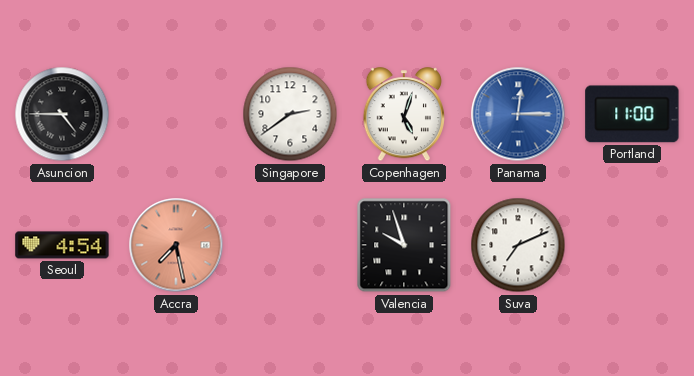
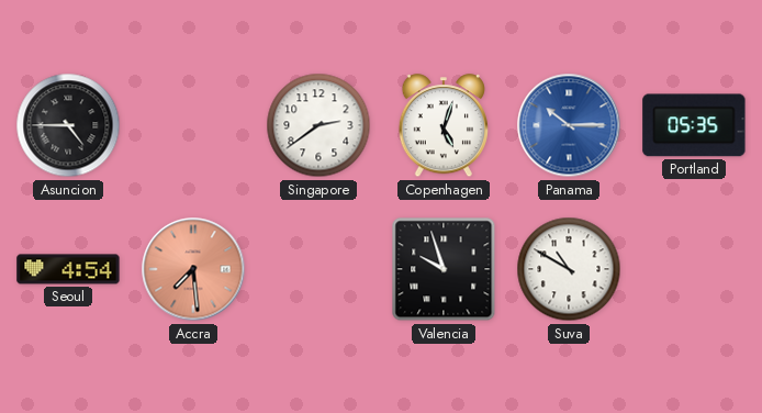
Panama: 12:15 -> 10:15
Portland: 11:00 -> 05:35
Accra: 7:28 -> 7:29
Suva: 7:11 -> 10:50
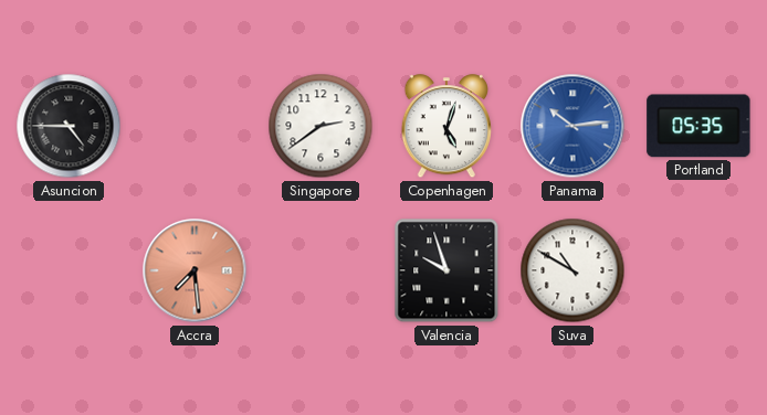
Panama: 10:15 -> 10:14
Seoul: 4:54 -> none
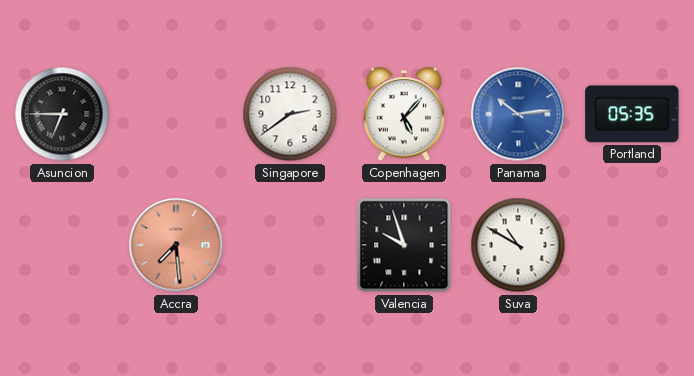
Asuncion: 4:45 -> 6:45
Copenhagen: 5:03 -> 5:07
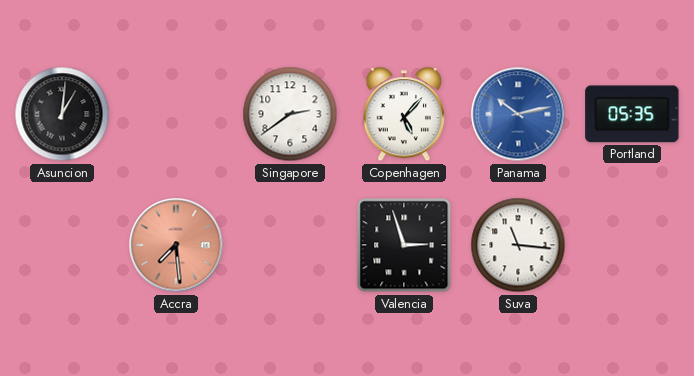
Asuncion: 6:45 -> 1:01
Panama: 10:14 -> 10:13
Valencia: 9:57 -> 2:57
Suva: 10:50 -> 11:16
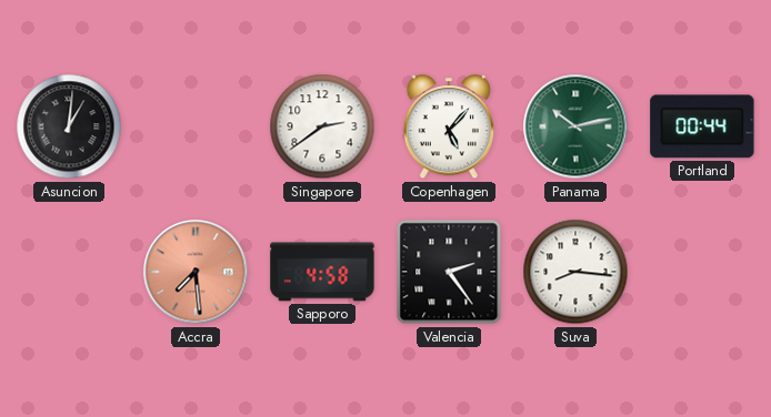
Panama dial: blue -> green
Portland: 05:35 -> 00:44
Sapporo: none -> 4:58
Valencia: 2:57 -> 2:24
Suva: 11:16 -> 8:16
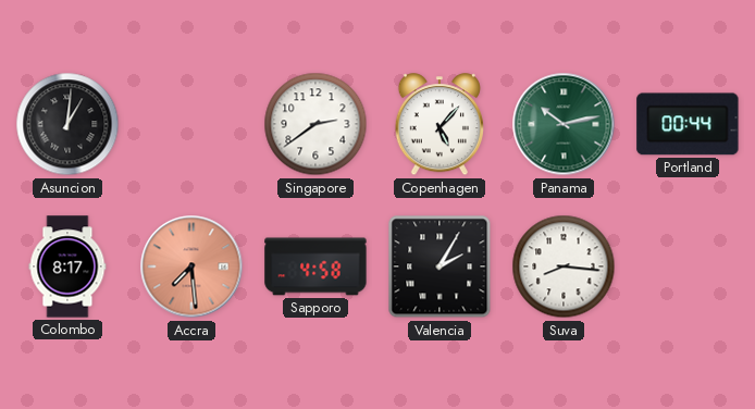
Colombo: none -> 8:17
Valencia: 2:24 -> 2:05
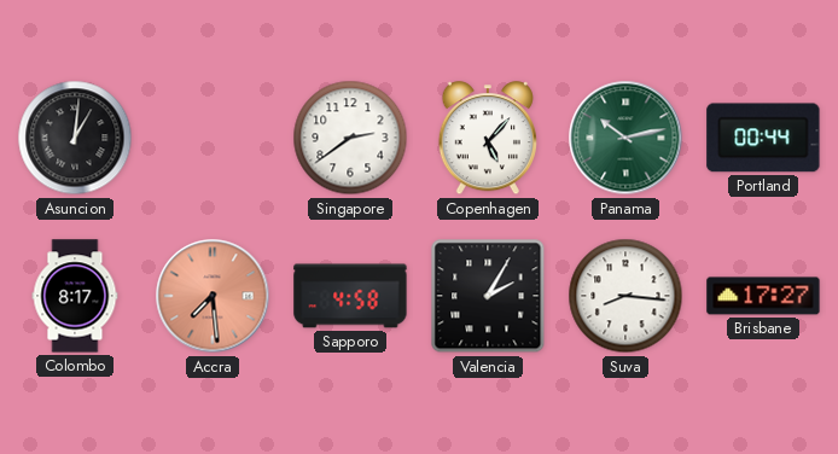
Brisbane: none -> 17:27
